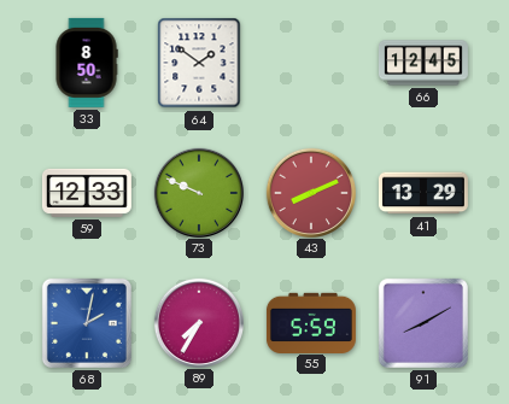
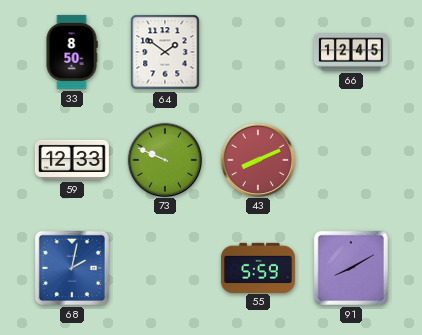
41: 13:29 -> none
89: 7:35 -> none
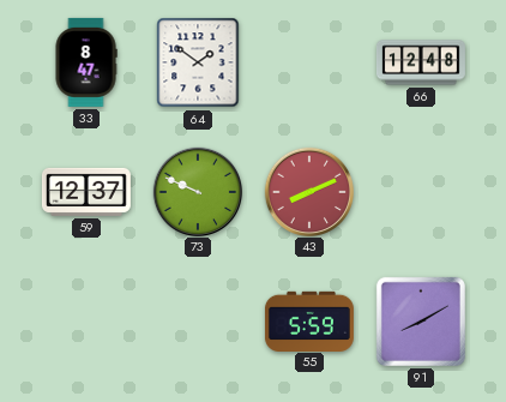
33: 8:50 -> 8:47
66: 12:45 -> 12:48
59: 12:33 -> 12:37
68: 2:02 -> none
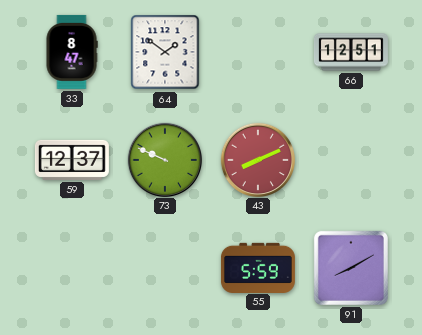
66: 12:48 -> 12:51
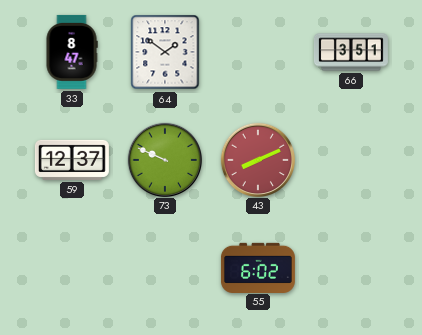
66: 12:51 -> 3:51
55: 5:59 -> 6:02
91: 8:10 -> none
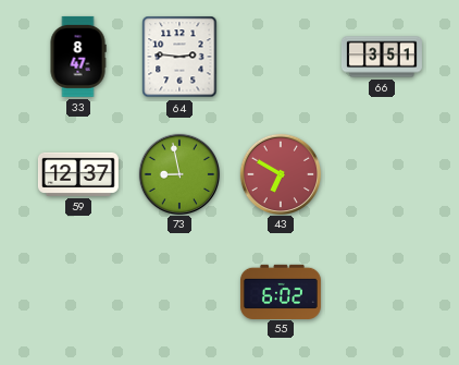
64: 1:51 -> 2:46
73: 9:49 -> 8:58
43: 8:11 -> 6:50
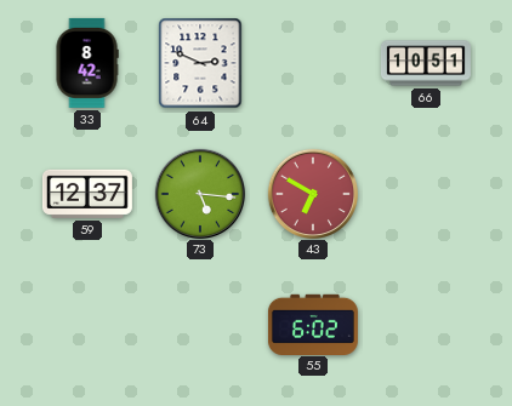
33: 8:47 -> 8:42
64: 2:46 -> 2:49
66: 3:51 -> 10:51
73: 8:58 -> 5:16
